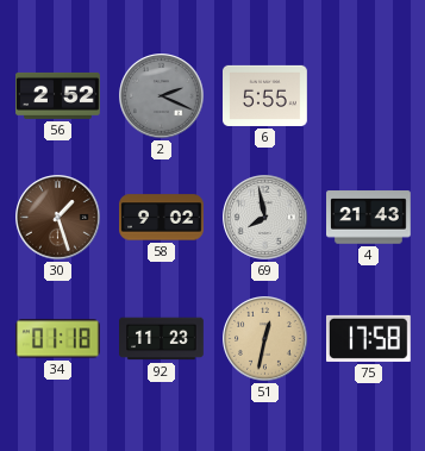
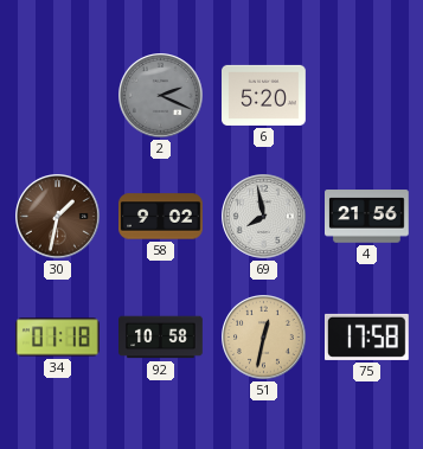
56: 2:52 -> none
6: 5:55 -> 5:20
30: 1:27 -> 1:32
4: 21:43 -> 21:56
92: 11:23 -> 10:58
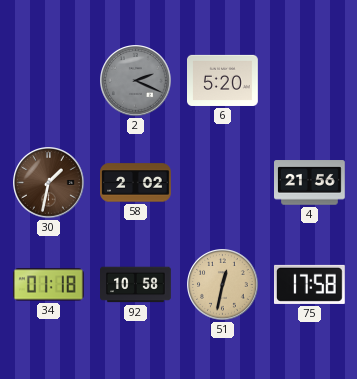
58: 9:02 -> 2:02
69: 7:58 -> none
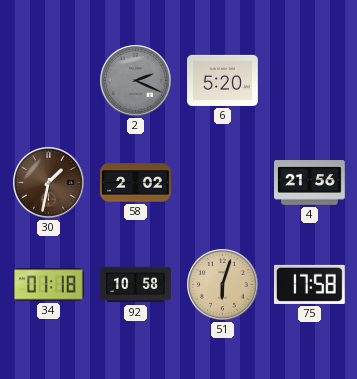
51: 12:32 -> 6:03
